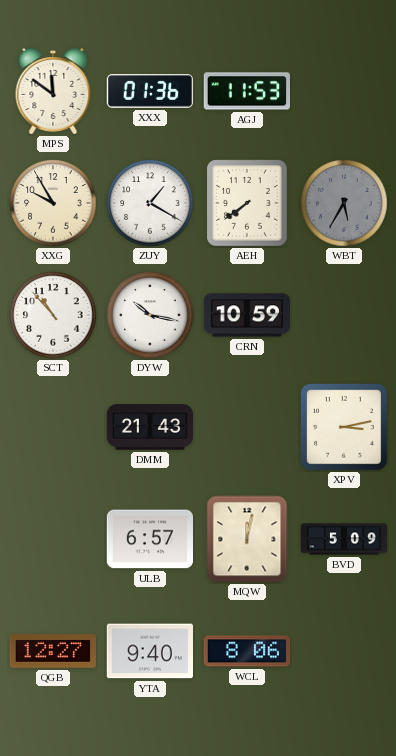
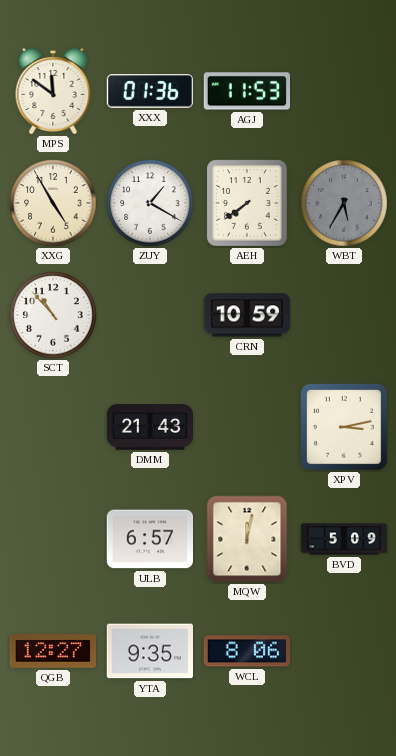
XXG: 9:55 -> 4:55
DYW: 10:17 -> none
YTA: 9:40 -> 9:35
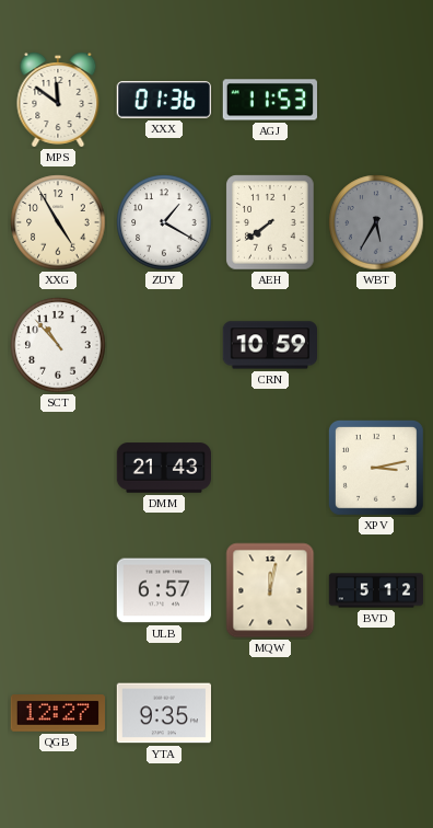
BVD: 5:09 -> 5:12
WCL: 8:06 -> none
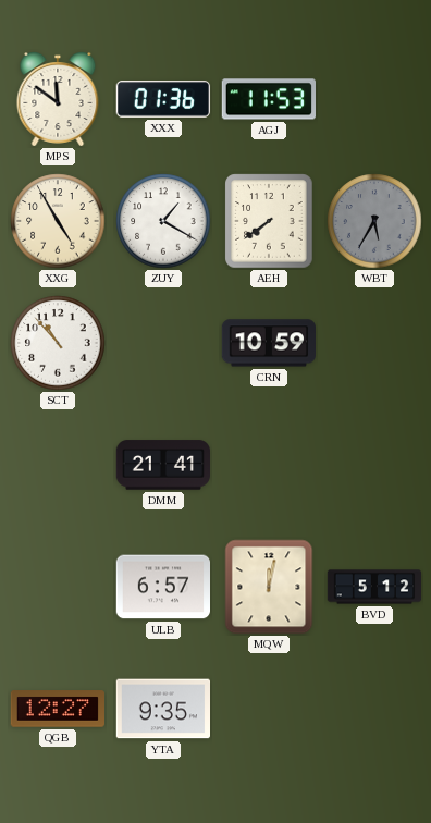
DMM: 21:43 -> 21:41
XPV: 3:13 -> none
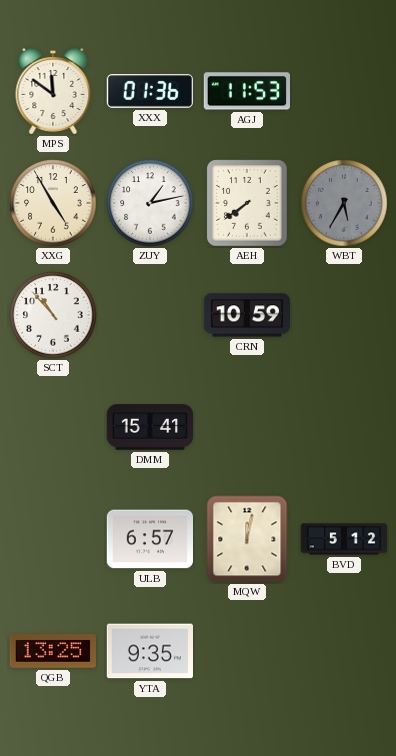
ZUY: 1:20 -> 1:13
DMM: 21:41 -> 15:41
QGB: 12:27 -> 13:25
